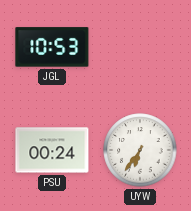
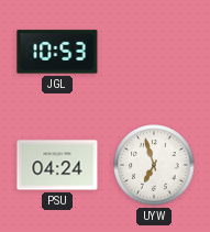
PSU: 00:24 -> 04:24
UYW: 6:36 -> 6:57
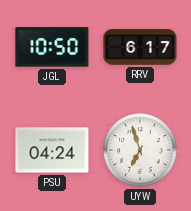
JGL: 10:53 -> 10:50
RRV: none -> 6:17
